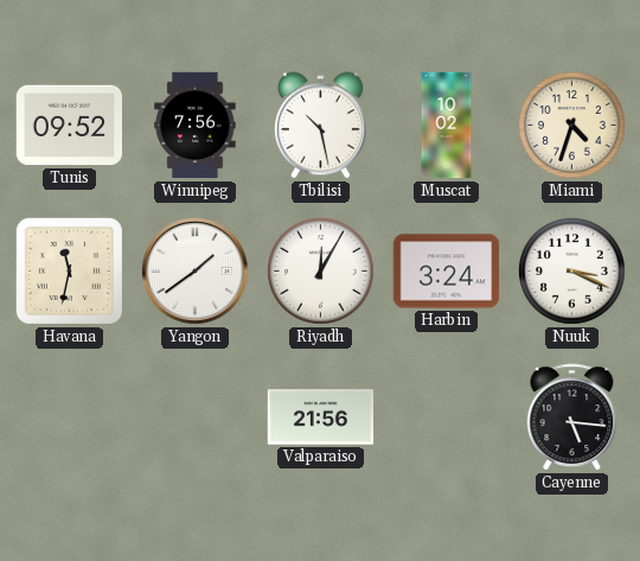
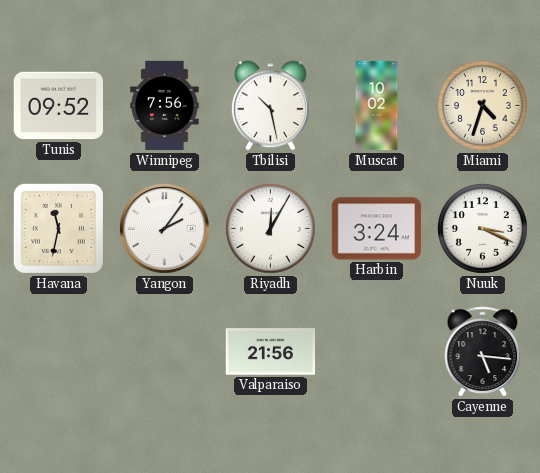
Yangon: 1:39 -> 2:06
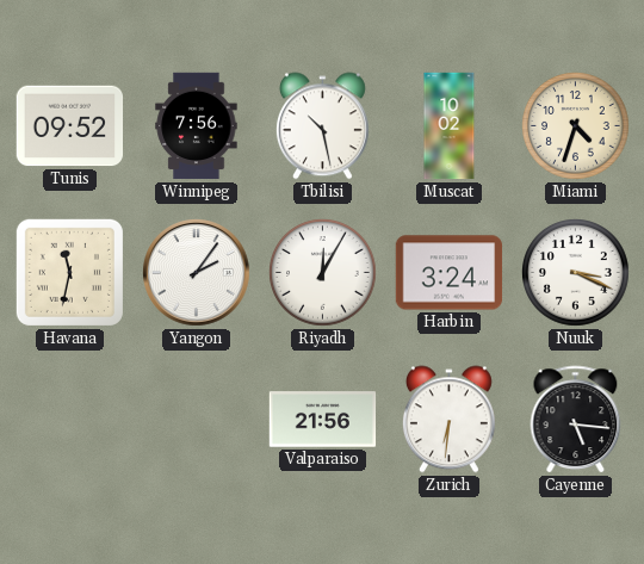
Zurich: none -> 6:31
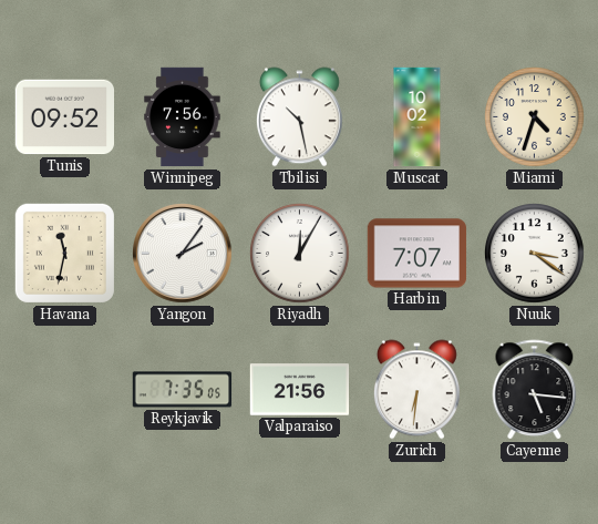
Harbin: 3:24 -> 7:07
Nuuk: 3:19 -> 3:21
Reykjavik: none -> 7:35
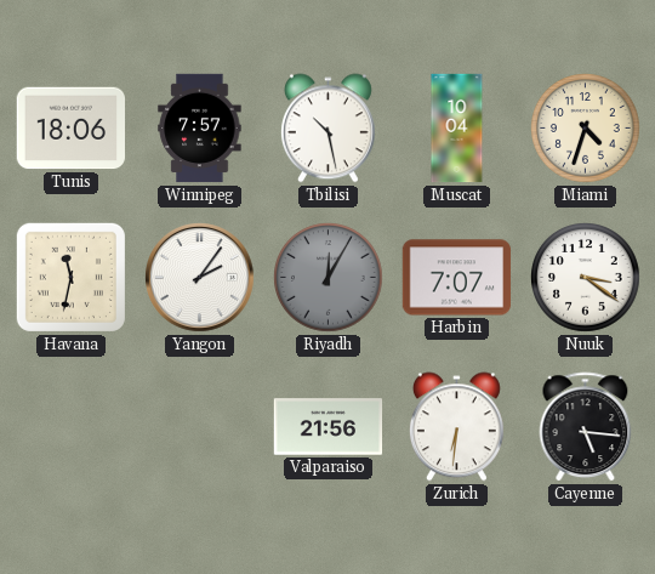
Tunis: 09:52 -> 18:06
Winnipeg: 7:56 -> 7:57
Muscat: 10:02 -> 10:04
Riyadh dial: white -> grey
Reykjavik: 7:35 -> none
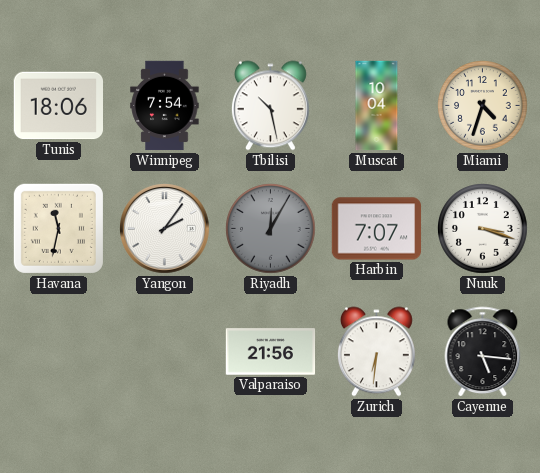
Winnipeg: 7:57 -> 7:54
Nuuk: 3:21 -> 3:18
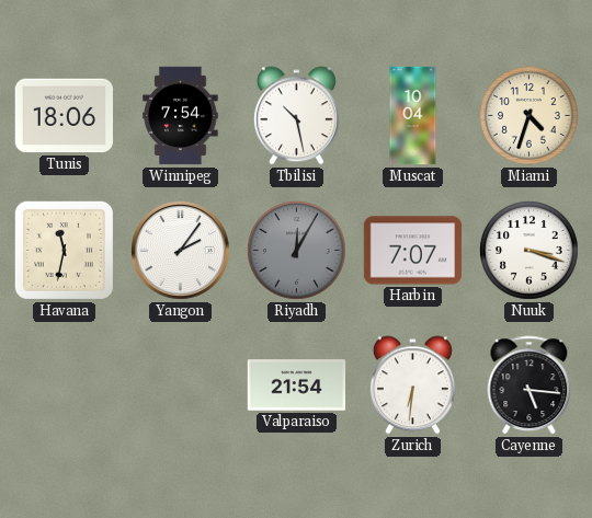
Valparaiso: 21:56 -> 21:54
